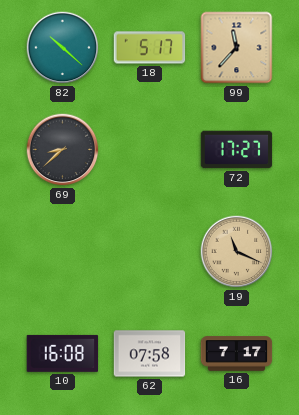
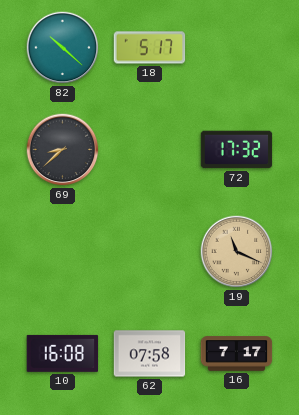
99: 11:37 -> none
72: 17:27 -> 17:32
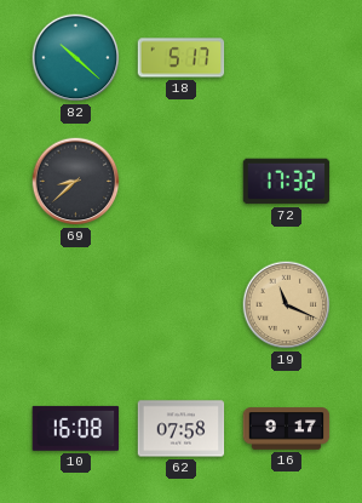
16: 7:17 -> 9:17
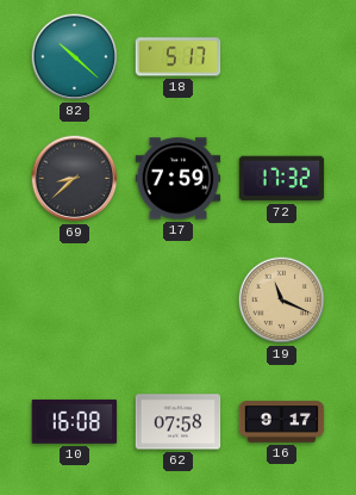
17: none -> 7:59
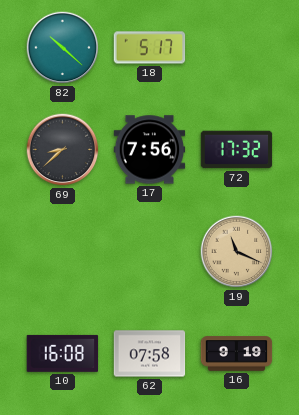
17: 7:59 -> 7:56
16: 9:17 -> 9:19
